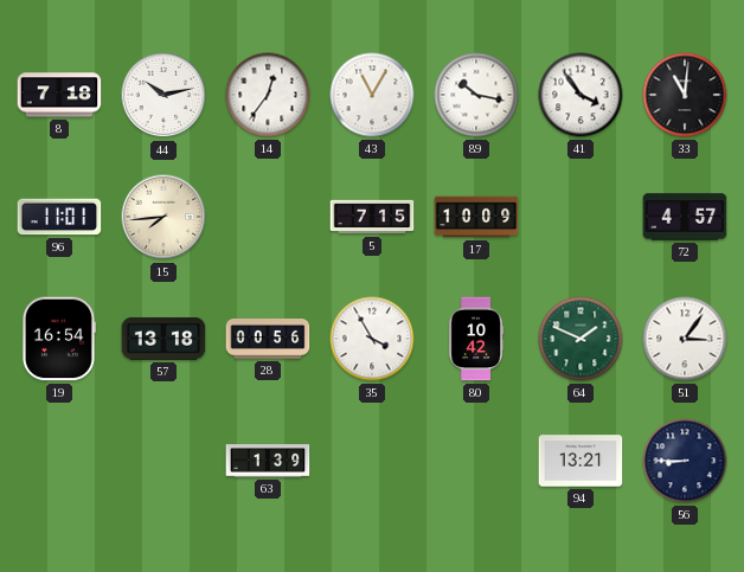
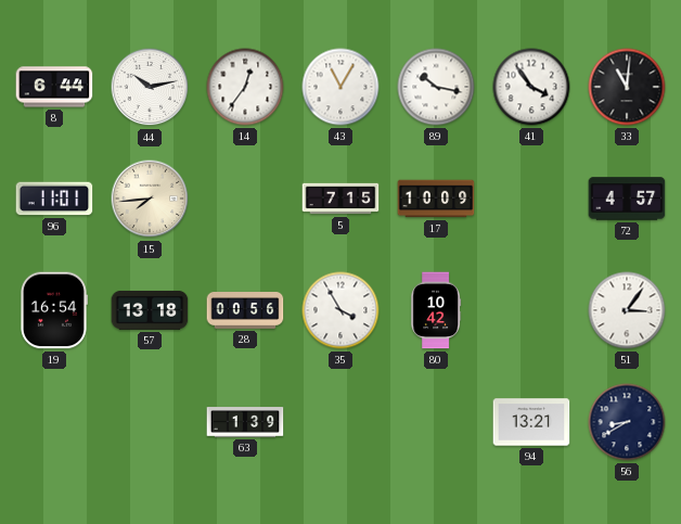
8: 7:18 -> 6:44
64: 1:49 -> none
56: 8:45 -> 8:40
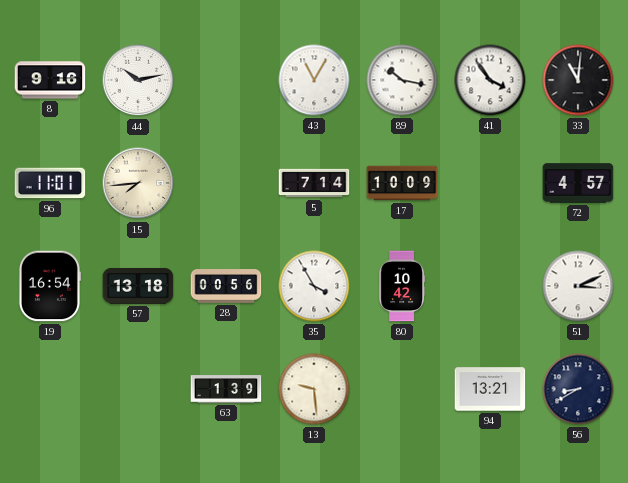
8: 6:44 -> 9:16
14: 12:36 -> none
5: 7:15 -> 7:14
51: 3:06 -> 3:11
13: none -> 9:29
